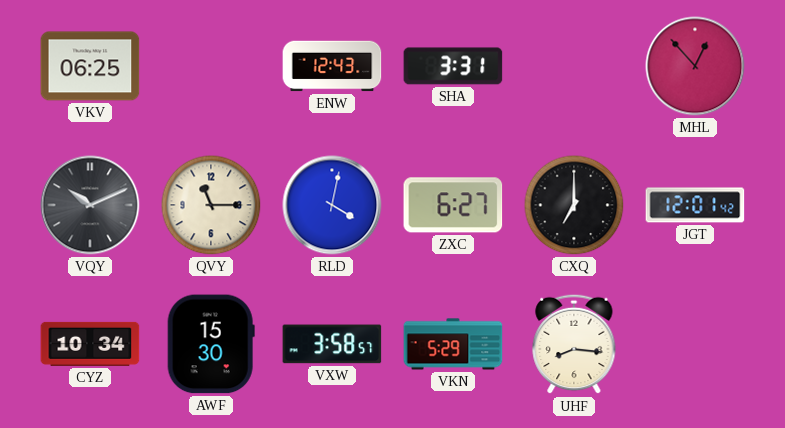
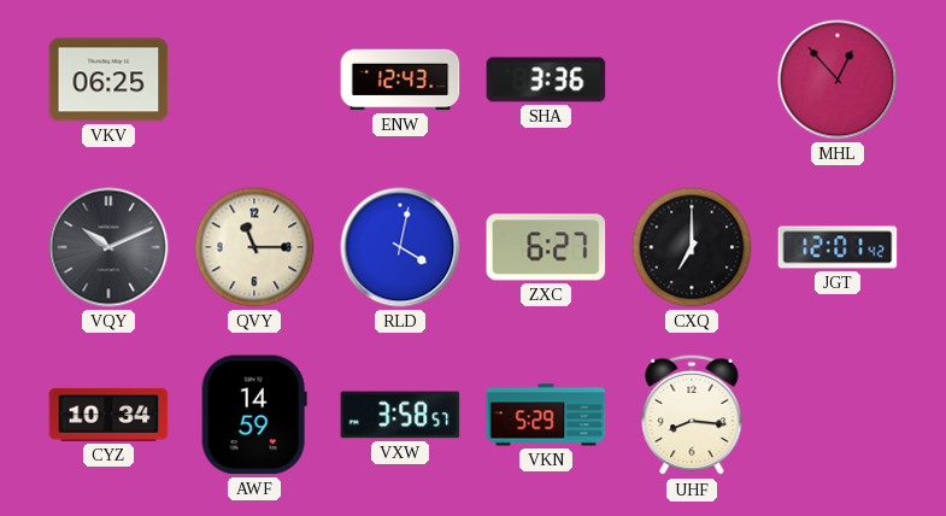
SHA: 3:31 -> 3:36
AWF: 15:30 -> 14:59
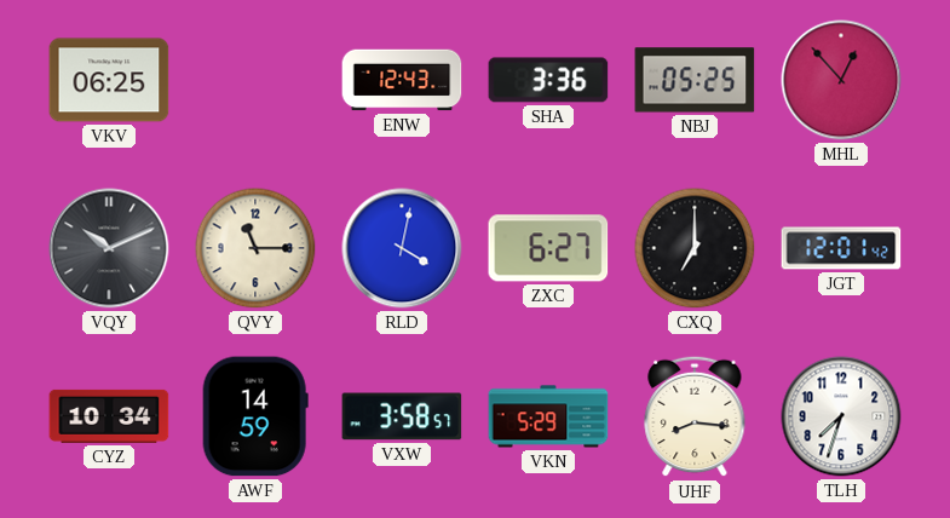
NBJ: none -> 05:25
TLH: none -> 7:33
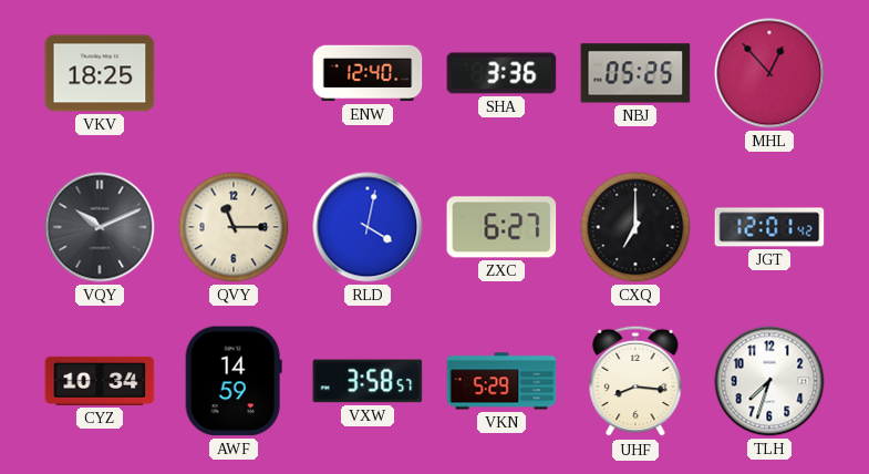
VKV: 06:25 -> 18:25
ENW: 12:43 -> 12:40
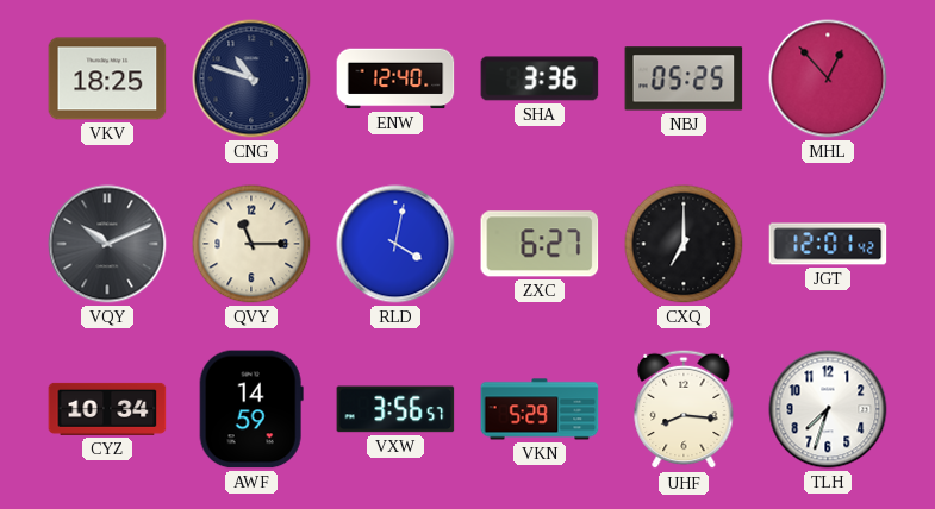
CNG: none -> 10:48
VXW: 3:58 -> 3:56
